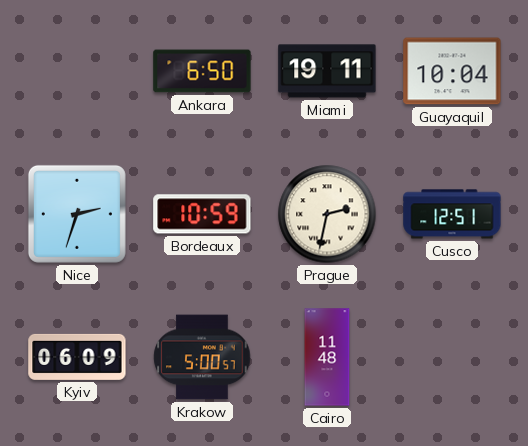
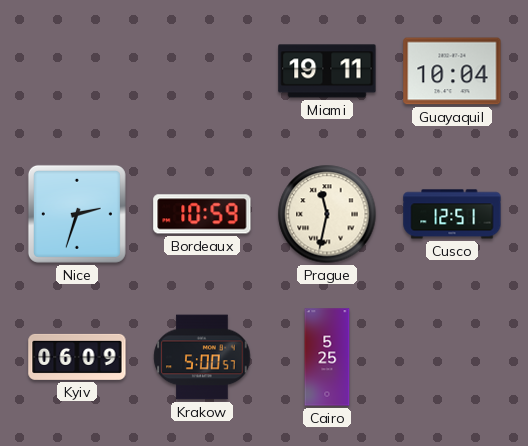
Ankara: 6:50 -> none
Prague: 2:32 -> 11:32
Cairo: 11:48 -> 5:25
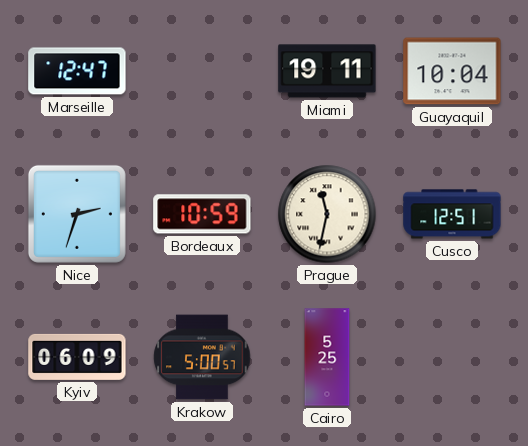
Marseille: none -> 12:47
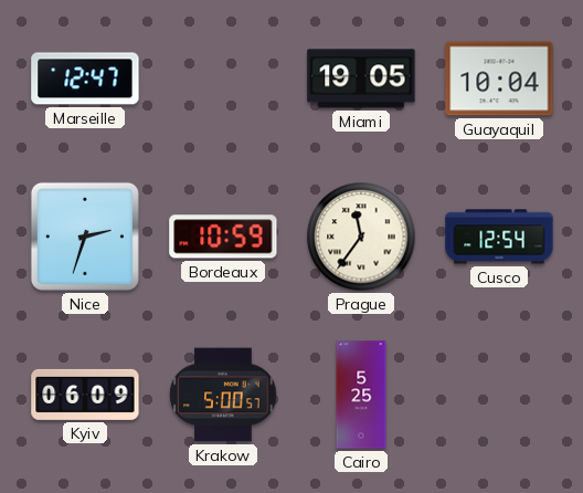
Miami: 19:11 -> 19:05
Prague: 11:32 -> 11:36
Cusco: 12:51 -> 12:54
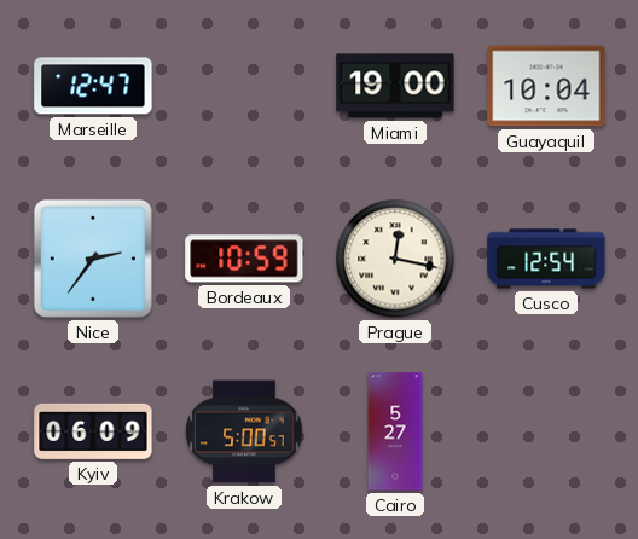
Miami: 19:05 -> 19:00
Nice: 2:33 -> 2:36
Prague: 11:36 -> 12:17
Cairo: 5:25 -> 5:27
